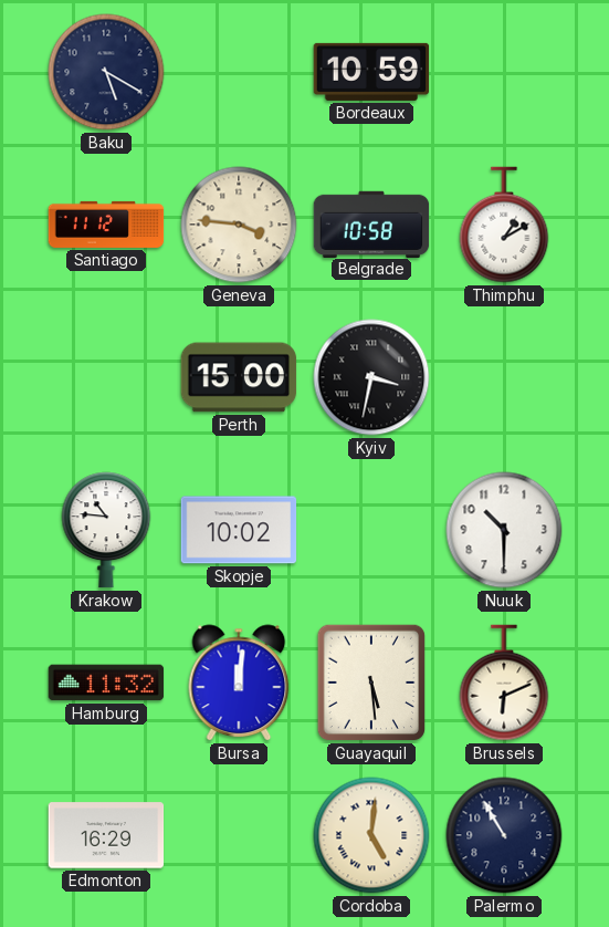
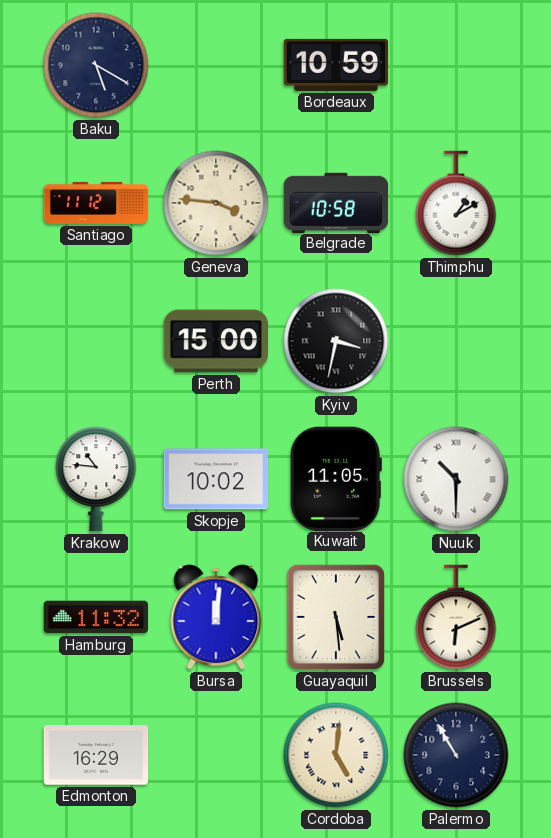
Kuwait: none -> 11:05
Nuuk numerals: Arabic -> Roman
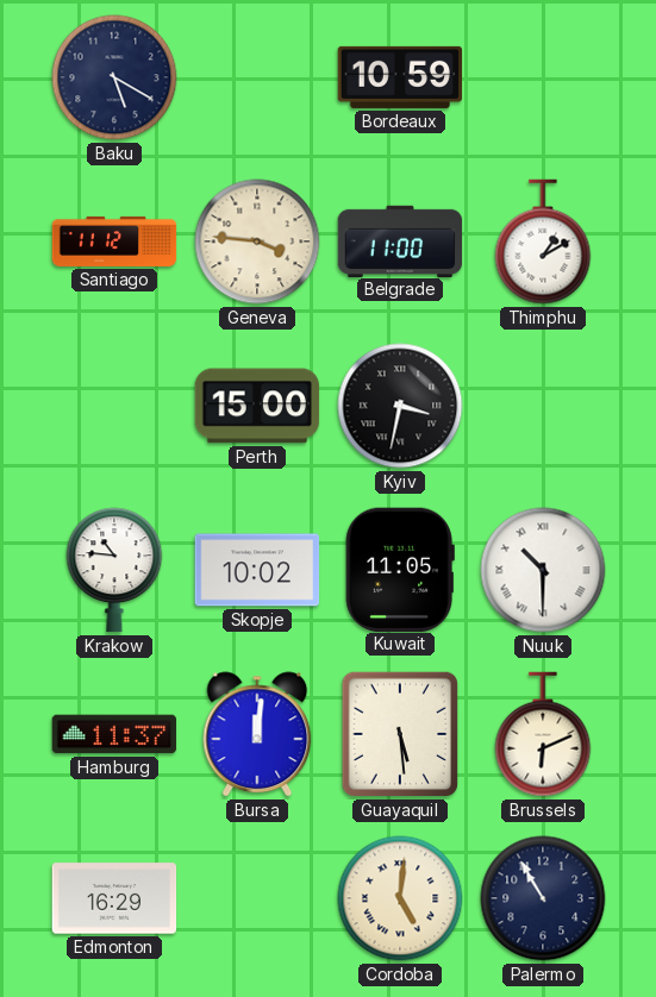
Belgrade: 10:58 -> 11:00
Hamburg: 11:32 -> 11:37
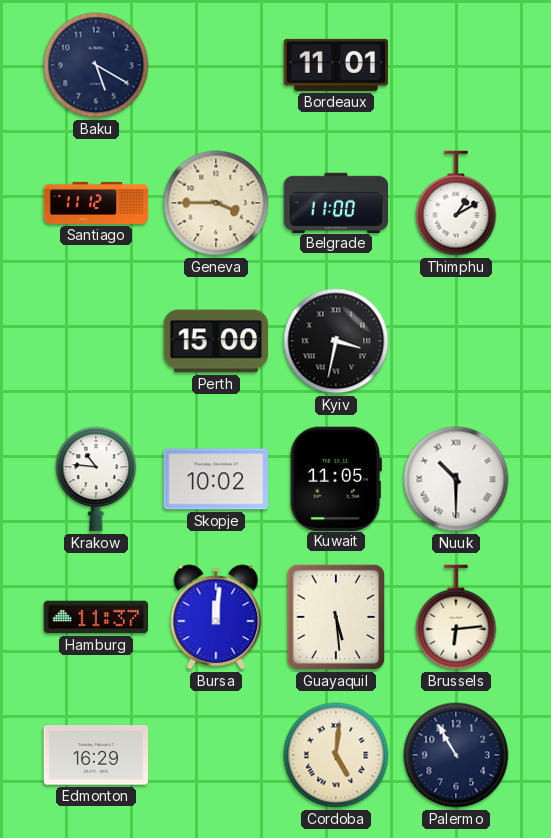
Bordeaux: 10:59 -> 11:01
Geneva: 3:46 -> 3:45
Brussels: 6:11 -> 6:14
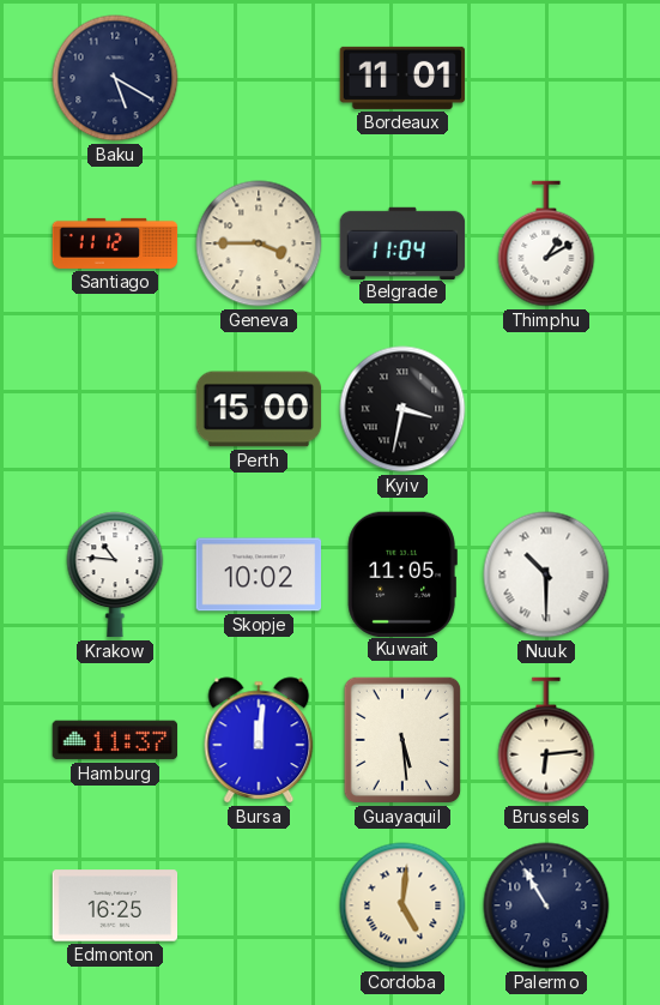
Belgrade: 11:00 -> 11:04
Edmonton: 16:29 -> 16:25
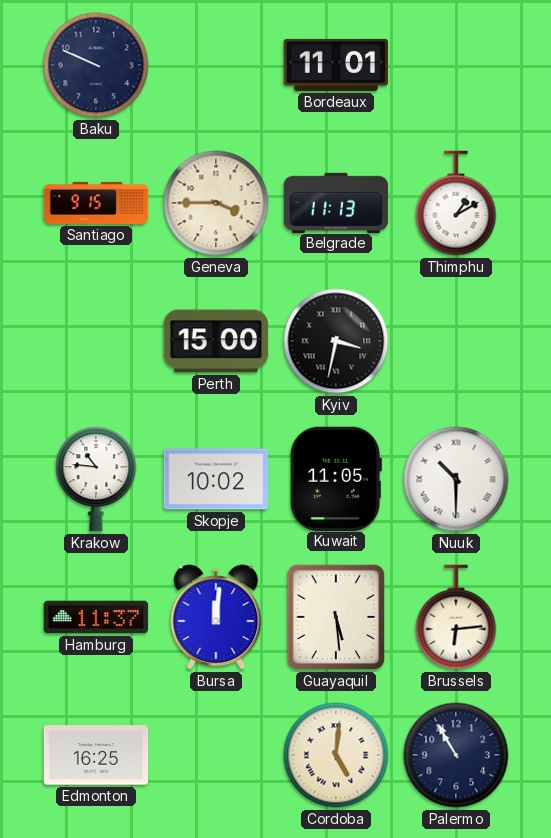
Baku: 5:20 -> 9:49
Santiago: 11:12 -> 9:15
Belgrade: 11:04 -> 11:13
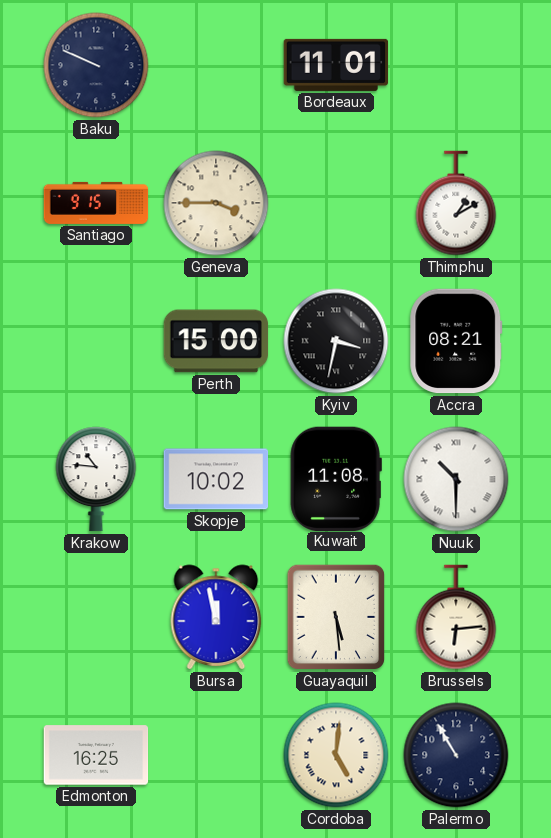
Belgrade: 11:13 -> none
Accra: none -> 08:21
Kuwait: 11:05 -> 11:08
Hamburg: 11:37 -> none
Bursa: 12:01 -> 11:58
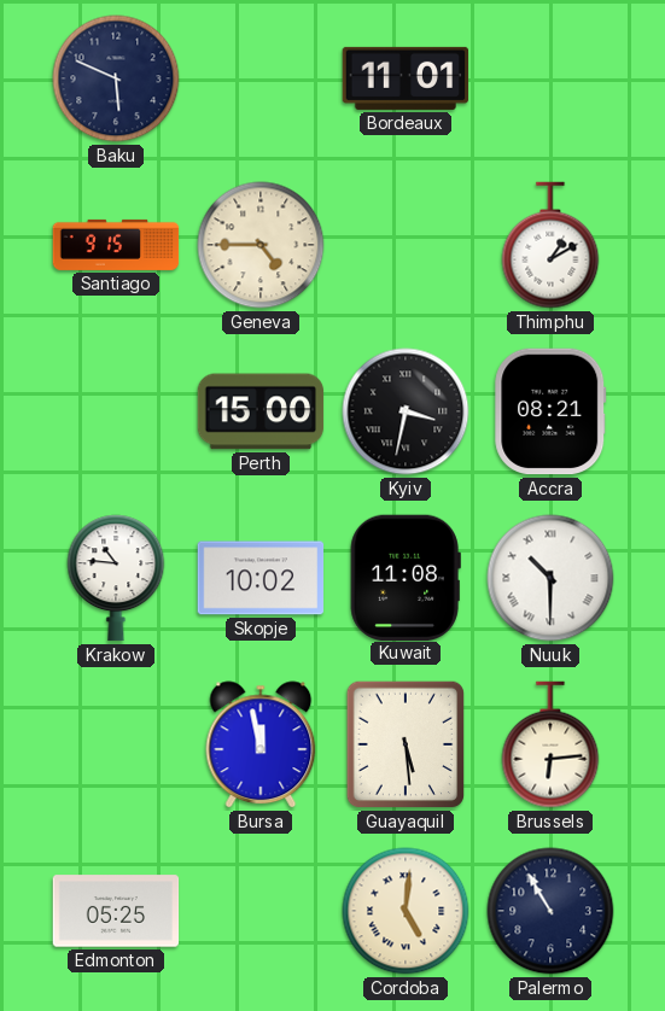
Baku: 9:49 -> 5:49
Geneva: 3:45 -> 4:45
Edmonton: 16:25 -> 05:25
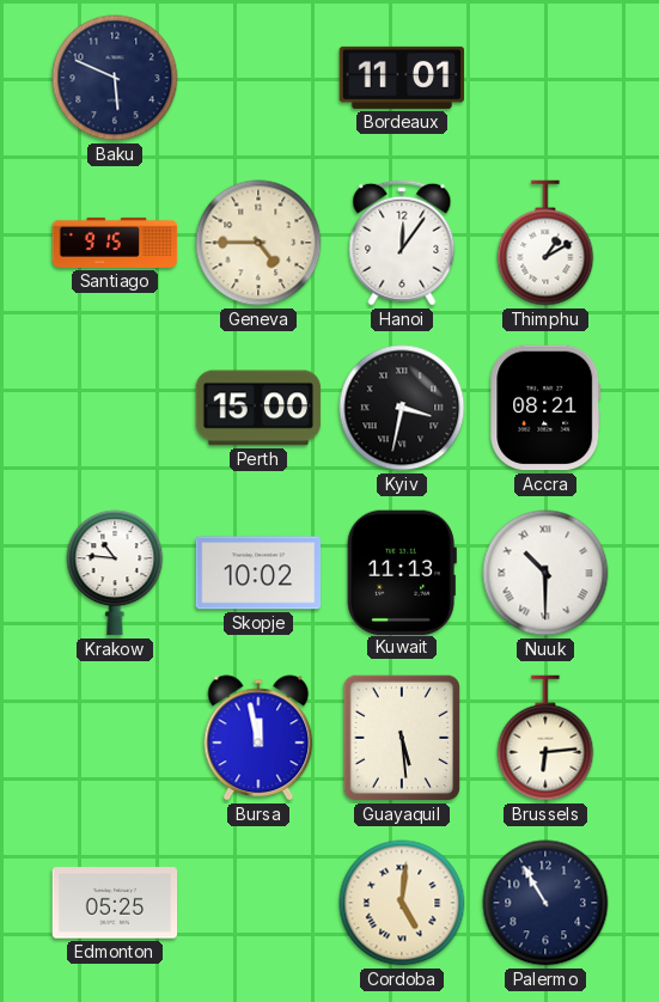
Hanoi: none -> 12:06
Kuwait: 11:08 -> 11:13
